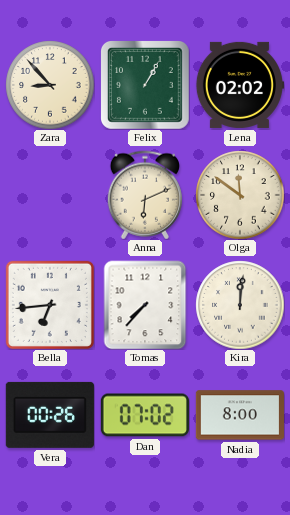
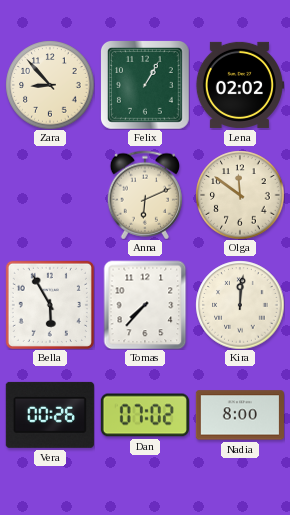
Bella: 6:44 -> 5:55
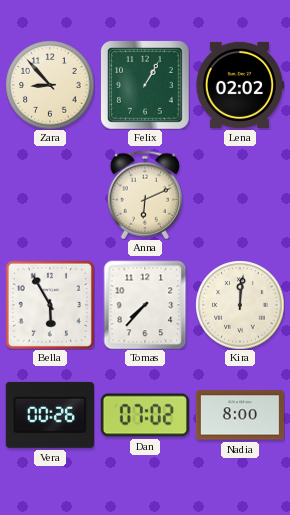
Olga: 11:51 -> none
